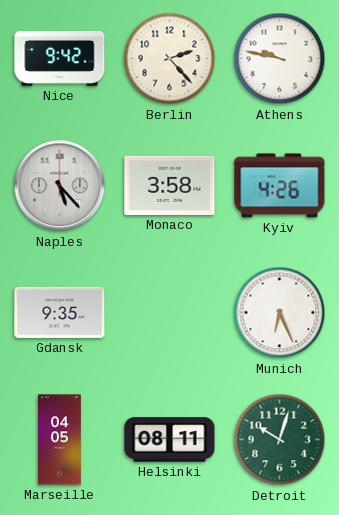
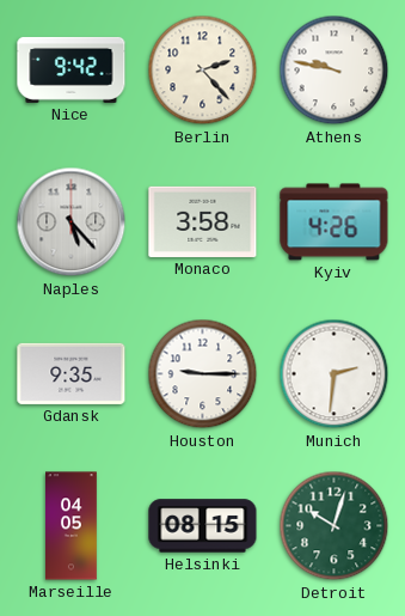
Houston: none -> 9:15
Munich: 6:26 -> 2:31
Helsinki: 08:11 -> 08:15
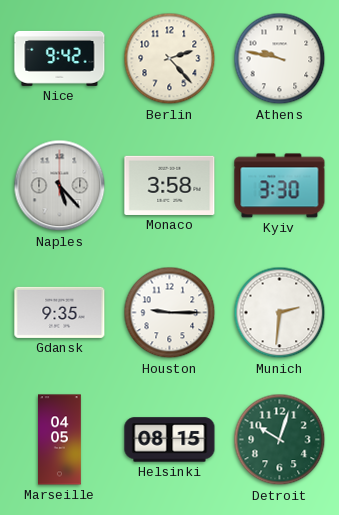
Kyiv: 4:26 -> 3:30
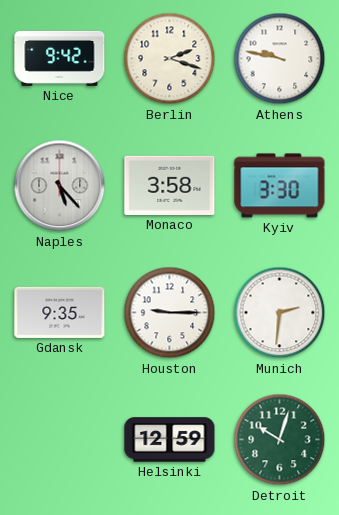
Berlin: 2:23 -> 2:18
Marseille: 04:05 -> none
Helsinki: 08:15 -> 12:59
